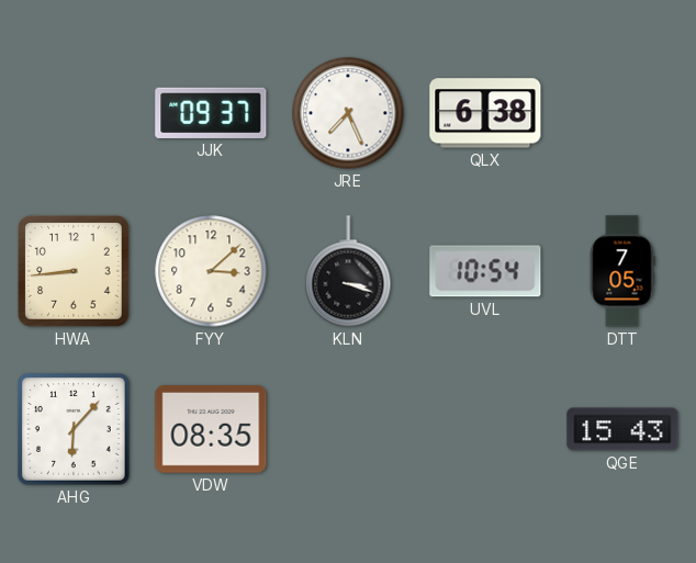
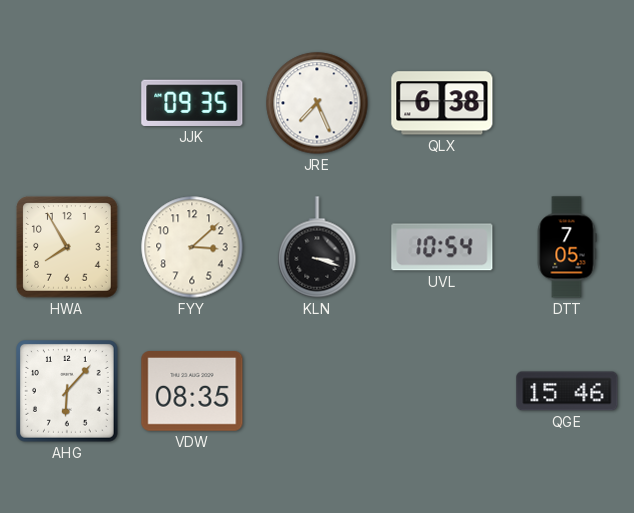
JJK: 09:37 -> 09:35
HWA: 8:44 -> 7:55
QGE: 15:43 -> 15:46
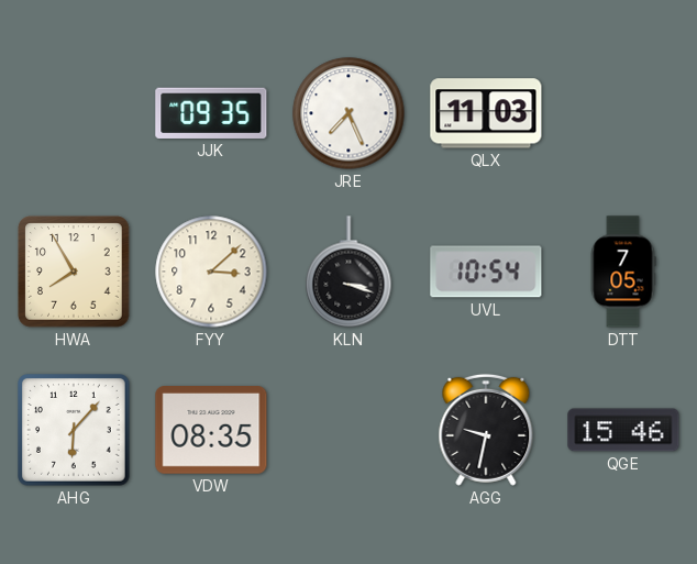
QLX: 6:38 -> 11:03
AGG: none -> 9:32
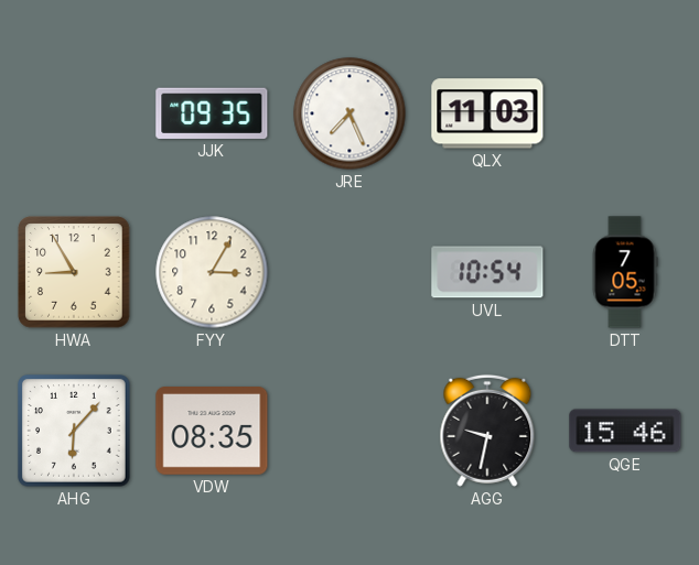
HWA: 7:55 -> 8:55
FYY: 3:08 -> 3:05
KLN: 3:18 -> none
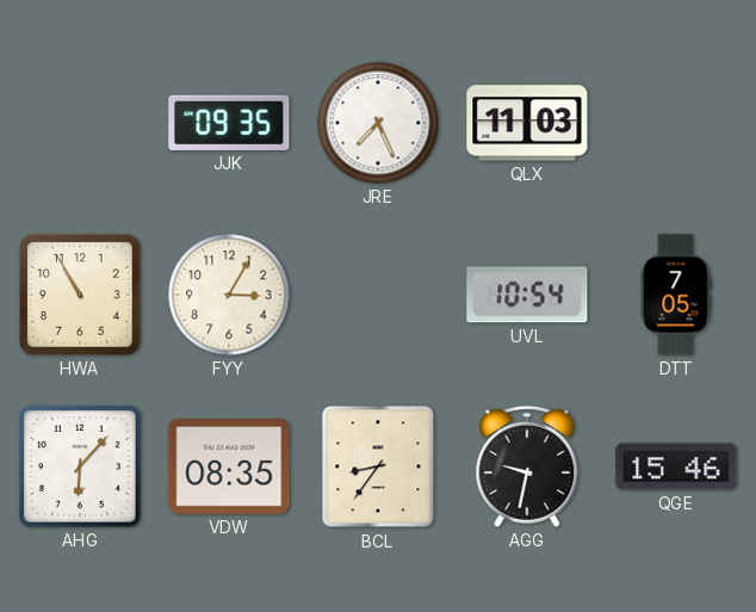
HWA: 8:55 -> 10:55
BCL: none -> 8:36
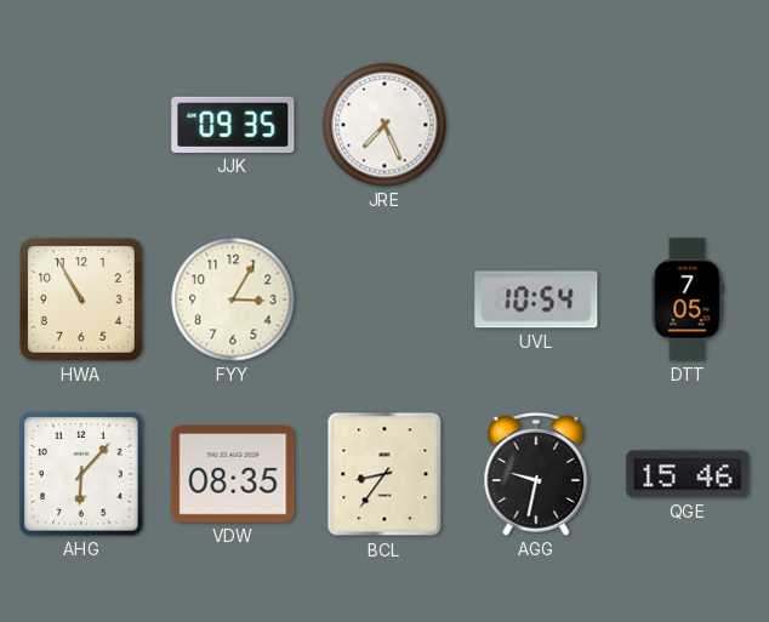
QLX: 11:03 -> none
